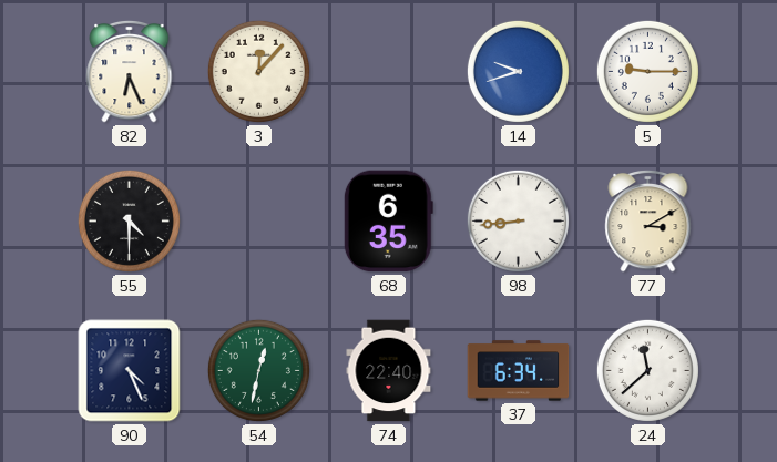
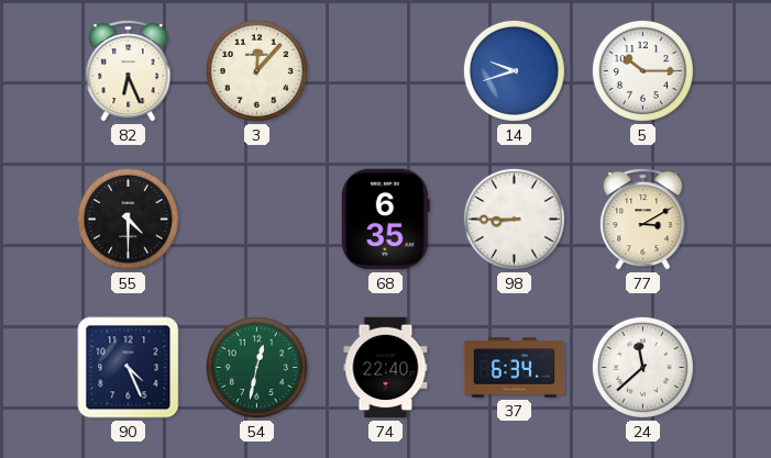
5: 9:15 -> 10:15
98: 8:44 -> 8:45
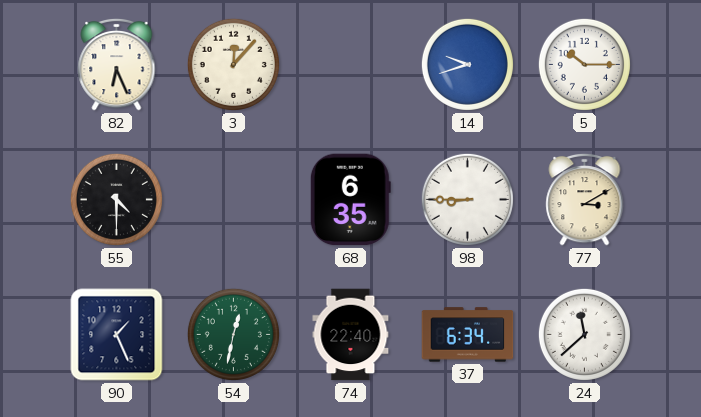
90: 4:26 -> 1:26
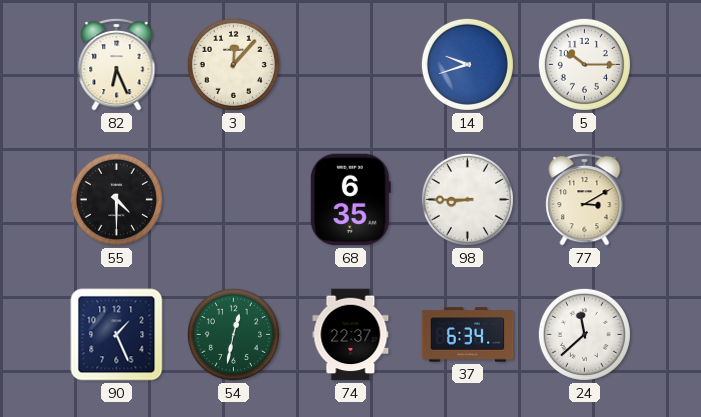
74: 22:40 -> 22:37
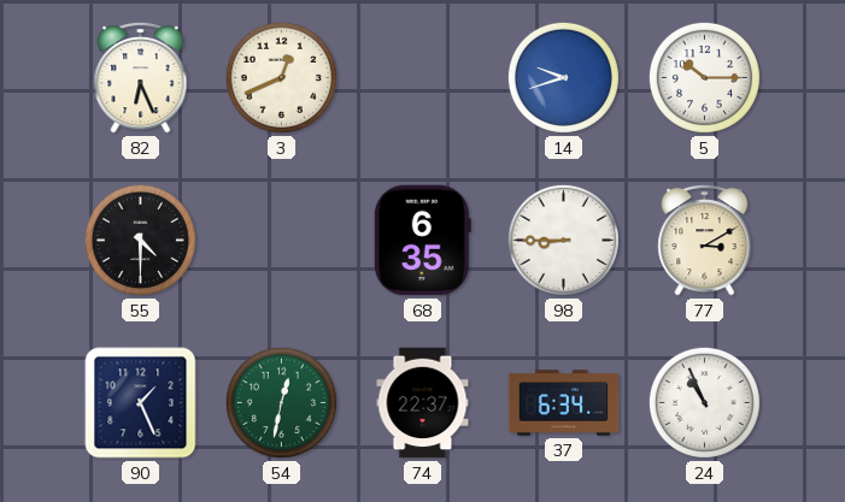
3: 12:07 -> 12:41
24: 11:38 -> 10:56
